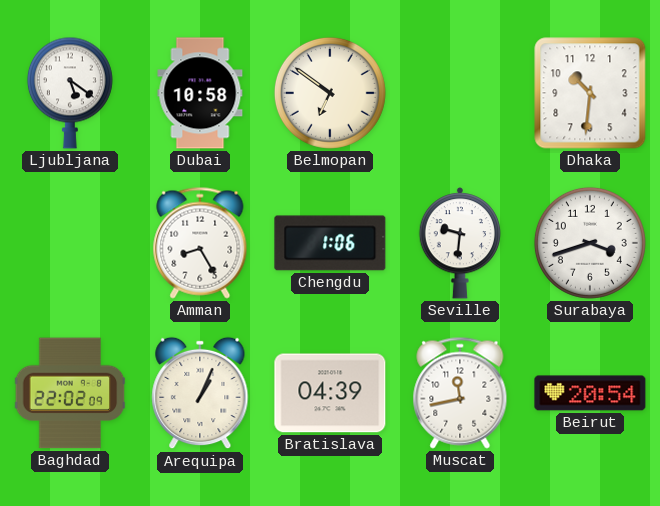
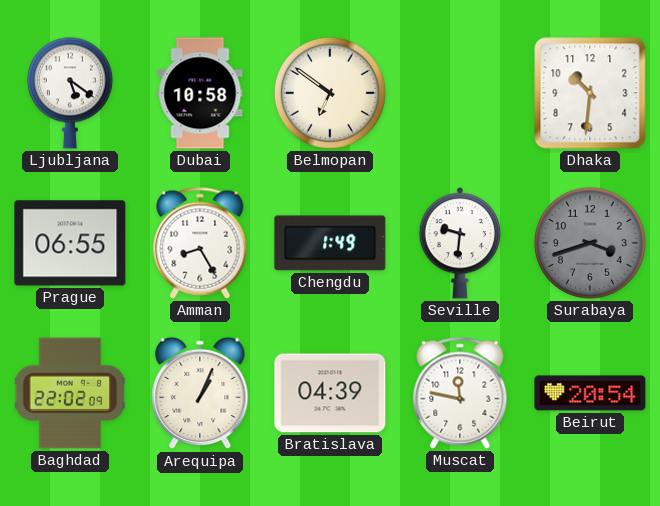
Prague: none -> 06:55
Chengdu: 1:06 -> 1:49
Surabaya dial: white -> grey
Muscat: 11:43 -> 11:47
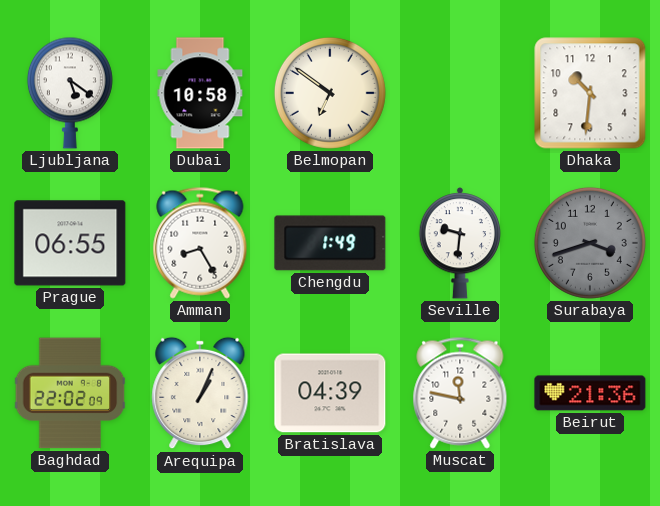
Beirut: 20:54 -> 21:36
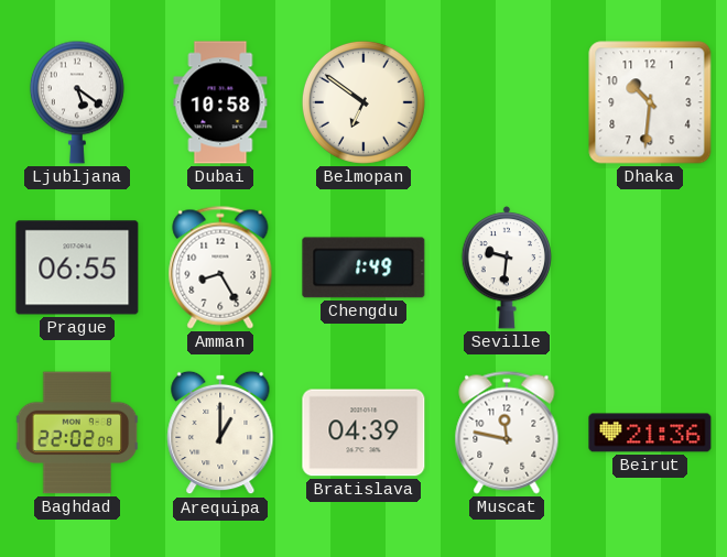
Surabaya: 3:42 -> none
Arequipa: 1:04 -> 1:00
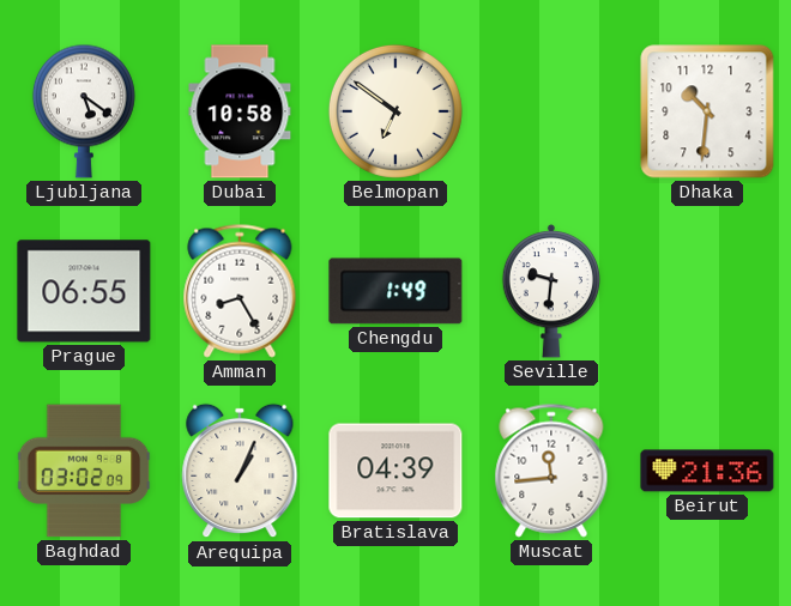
Baghdad: 22:02 -> 03:02
Arequipa: 1:00 -> 1:04
Muscat: 11:47 -> 11:44
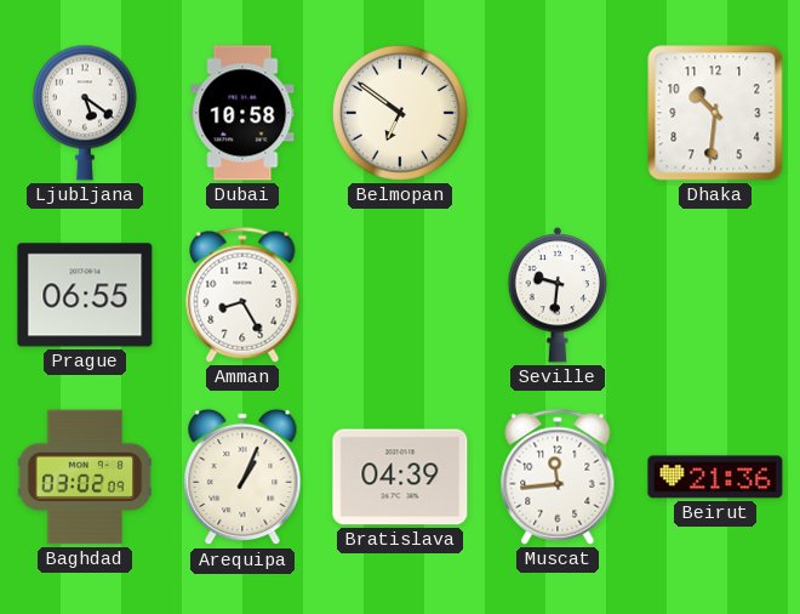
Chengdu: 1:49 -> none
